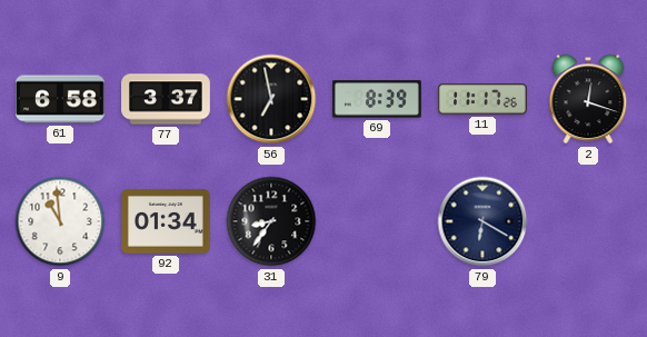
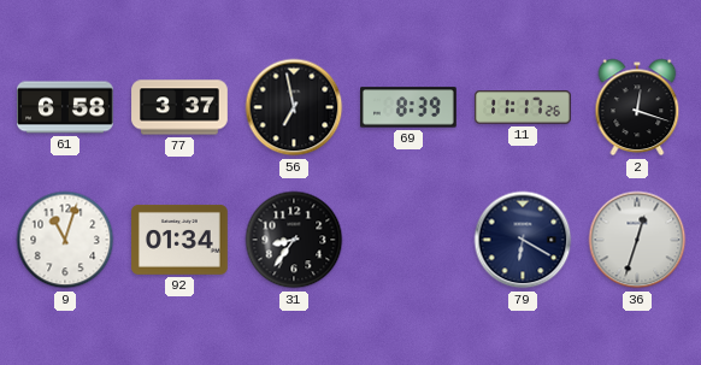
9: 10:59 -> 11:03
36: none -> 12:33
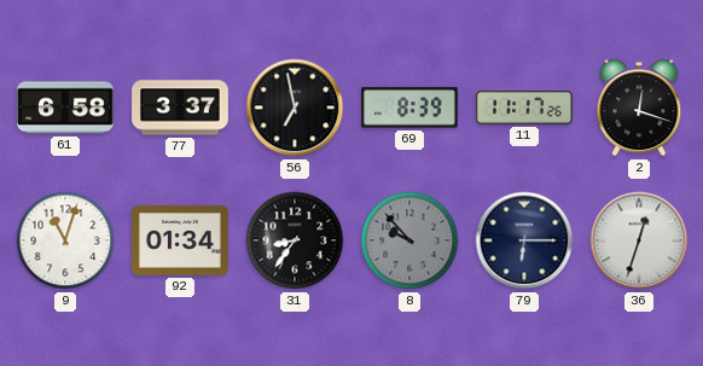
8: none -> 9:53
79: 6:20 -> 6:15
